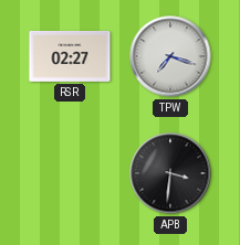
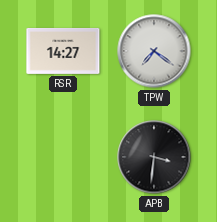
RSR: 02:27 -> 14:27
TPW: 7:18 -> 7:21
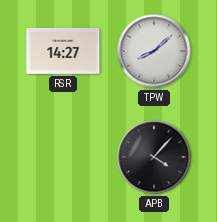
TPW: 7:21 -> 8:08
APB: 3:31 -> 4:07
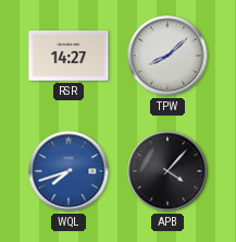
WQL: none -> 7:42
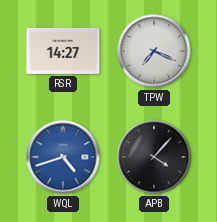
TPW: 8:08 -> 7:19
WQL: 7:42 -> 4:42
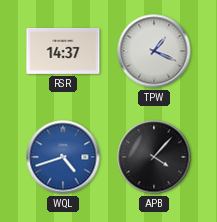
RSR: 14:27 -> 14:37
TPW: 7:19 -> 1:19
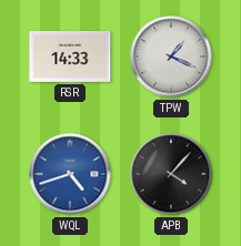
RSR: 14:37 -> 14:33
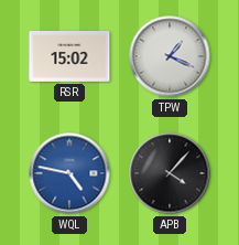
RSR: 14:33 -> 15:02
WQL: 4:42 -> 4:47
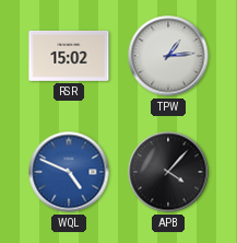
TPW: 1:19 -> 1:14
WQL: 4:47 -> 4:49
